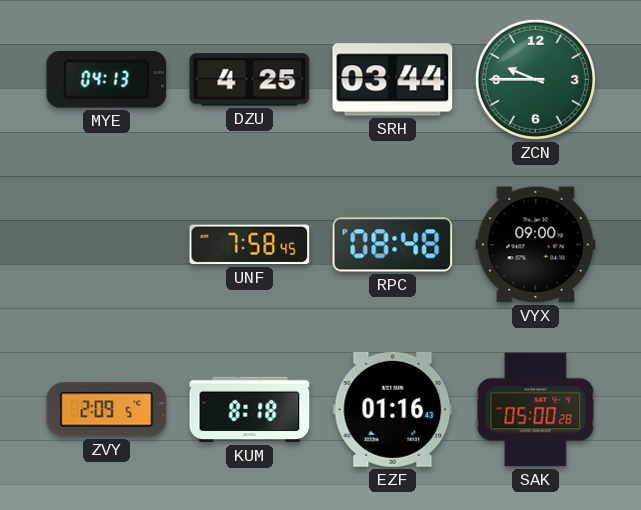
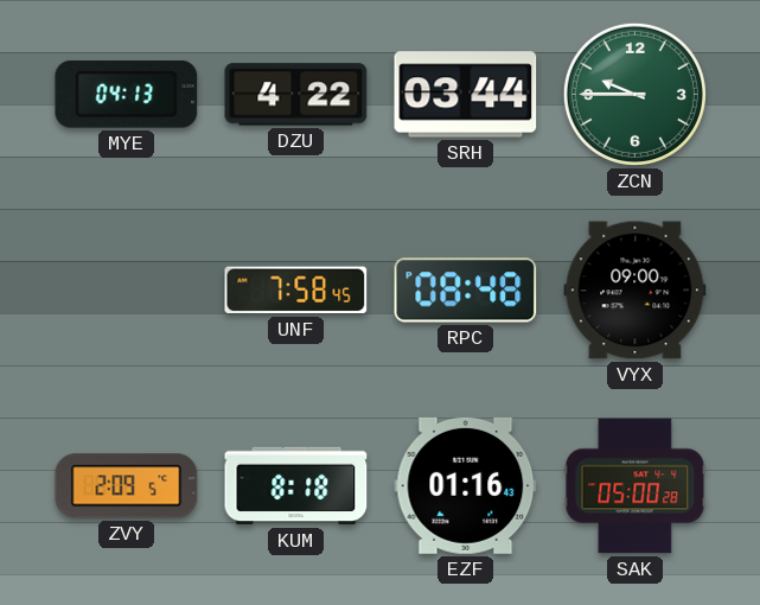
DZU: 4:25 -> 4:22
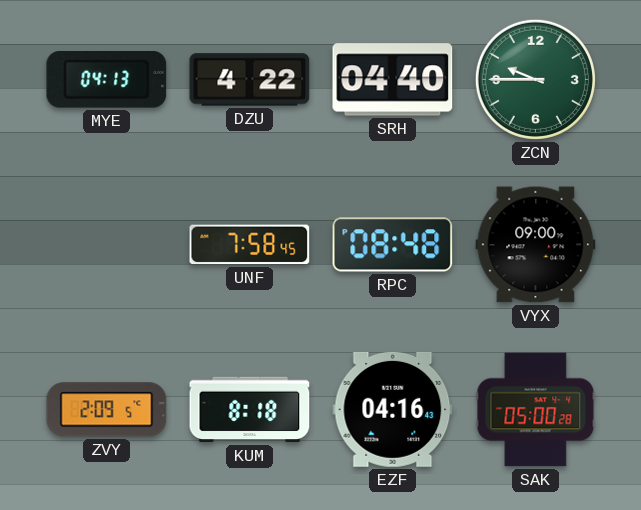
SRH: 03:44 -> 04:40
EZF: 01:16 -> 04:16
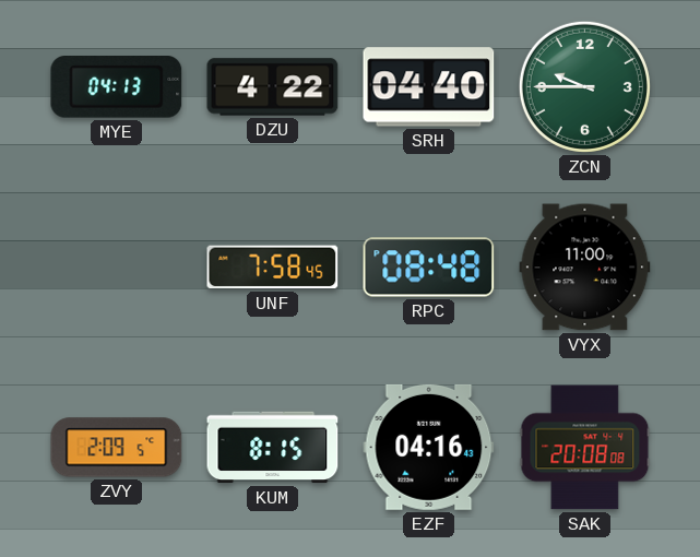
VYX: 09:00 -> 11:00
KUM: 8:18 -> 8:15
SAK: 05:00 -> 20:08
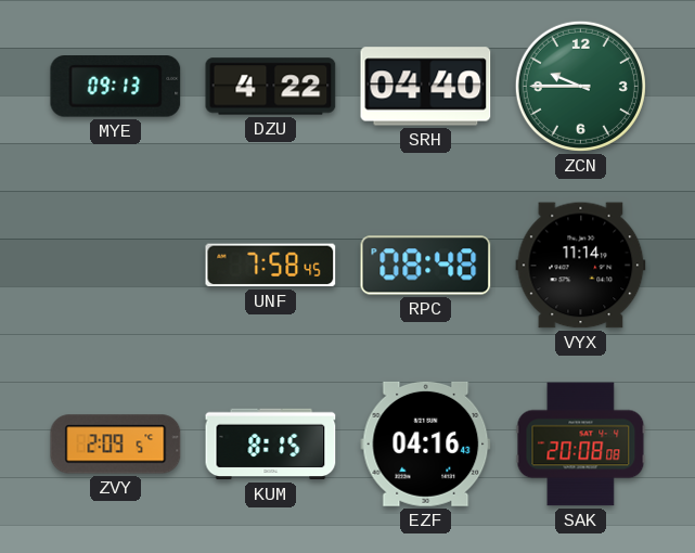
MYE: 04:13 -> 09:13
VYX: 11:00 -> 11:14
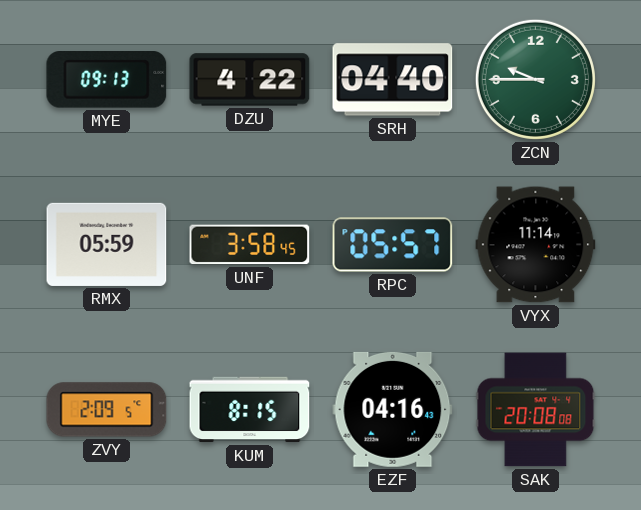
RMX: none -> 05:59
UNF: 7:58 -> 3:58
RPC: 08:48 -> 05:57
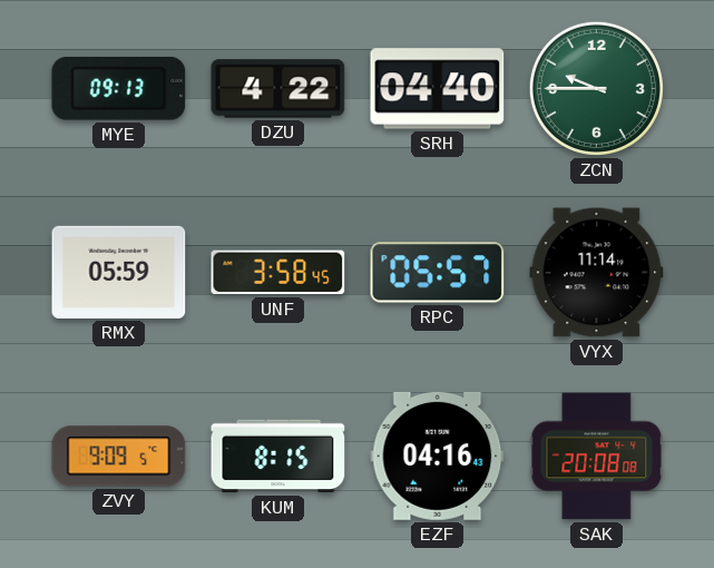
ZVY: 2:09 -> 9:09
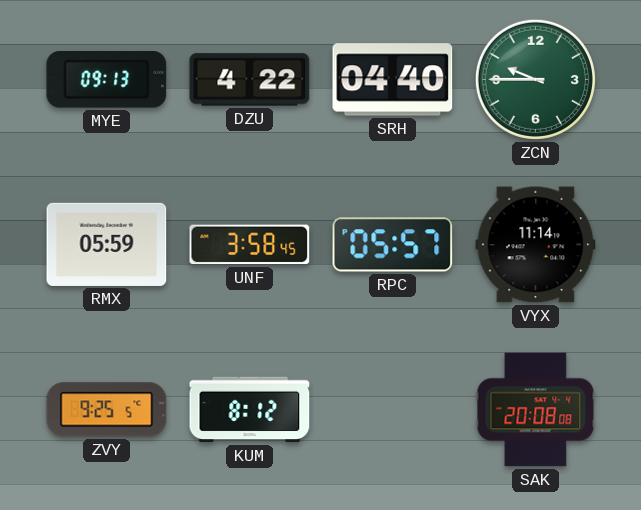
ZVY: 9:09 -> 9:25
KUM: 8:15 -> 8:12
EZF: 04:16 -> none
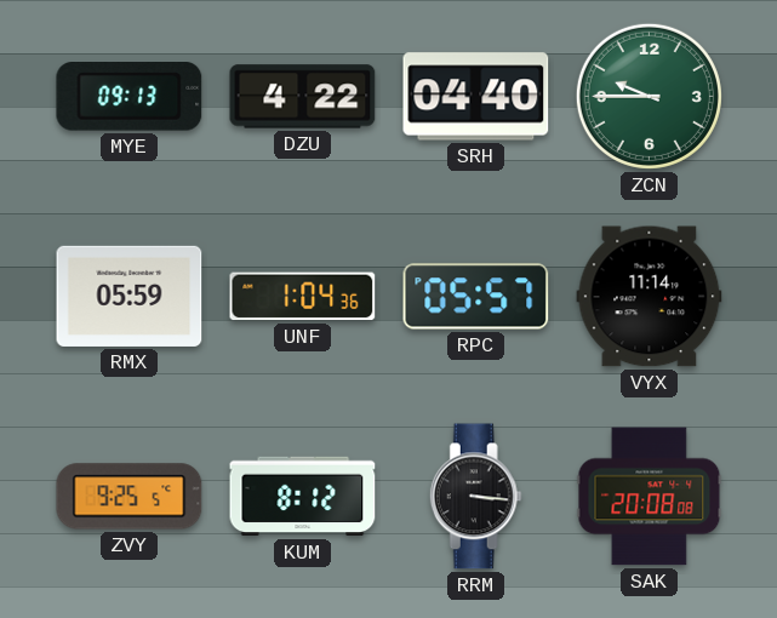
UNF: 3:58 -> 1:04
RRM: none -> 3:16
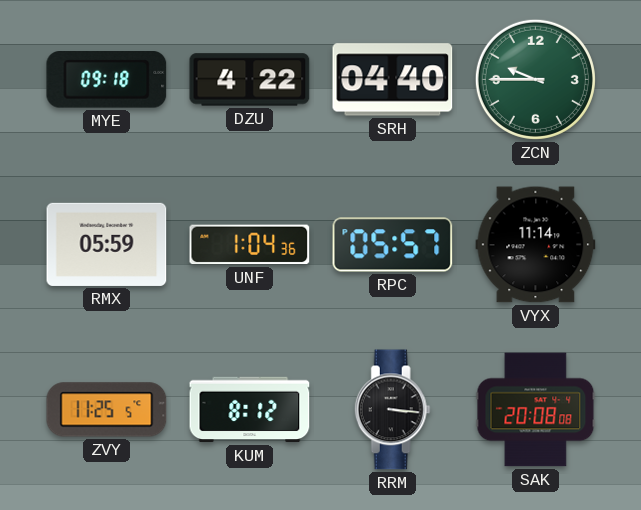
MYE: 09:13 -> 09:18
ZVY: 9:25 -> 11:25
